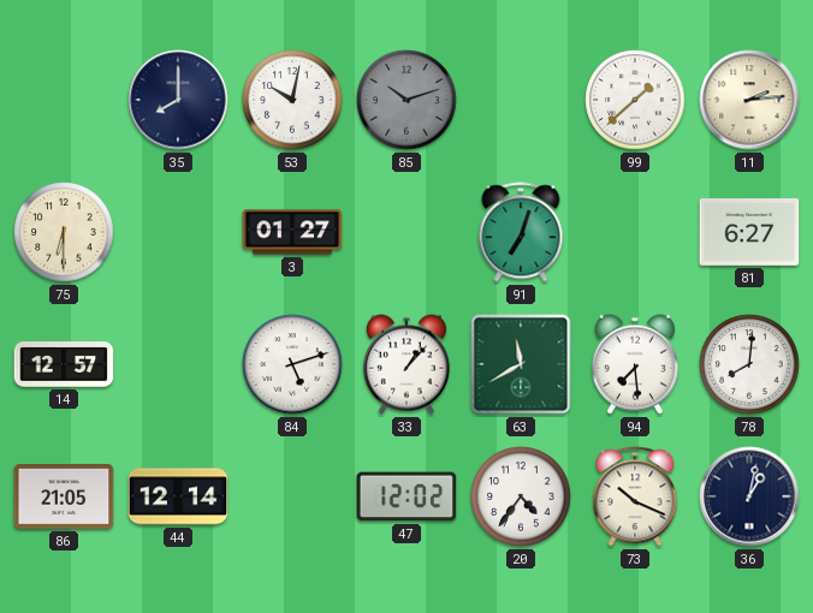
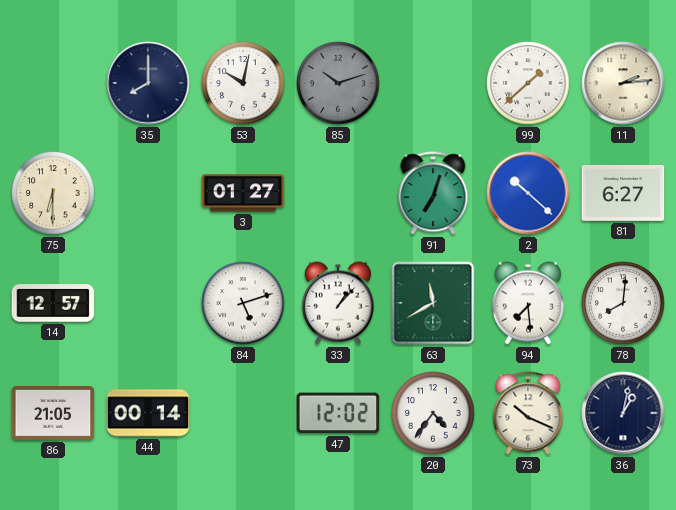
2: none -> 10:22
44: 12:14 -> 00:14
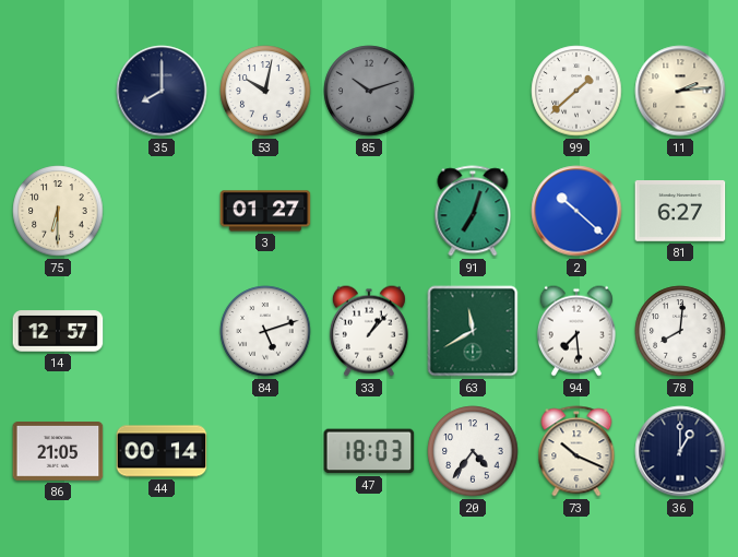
47: 12:02 -> 18:03
36: 1:02 -> 1:00
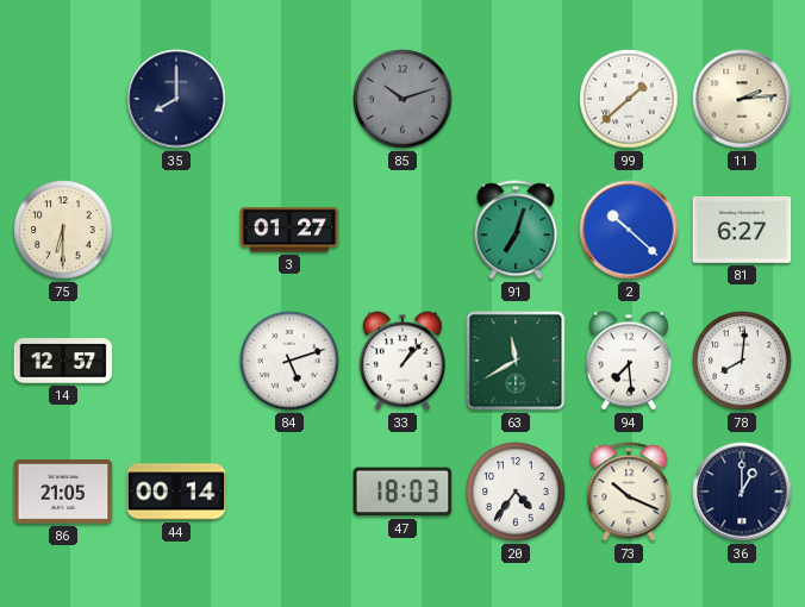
53: 10:02 -> none
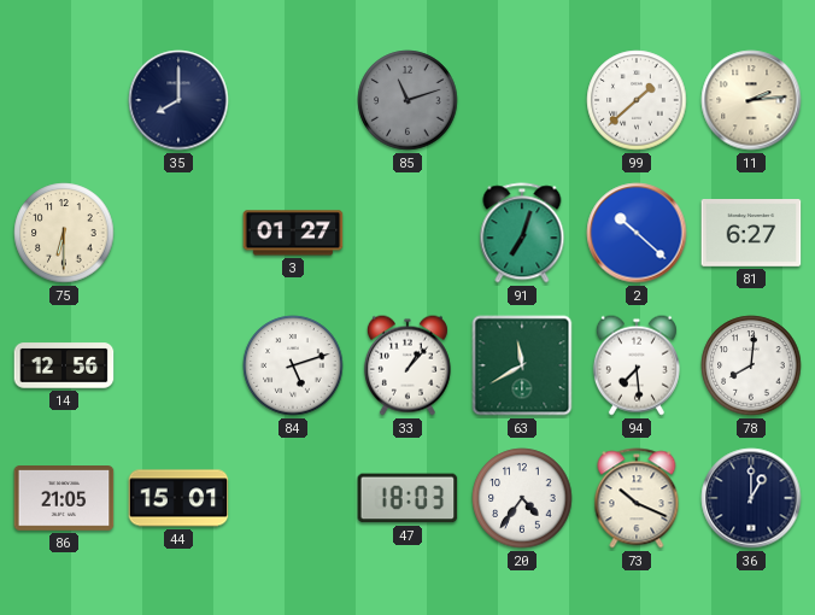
85: 10:12 -> 11:12
14: 12:57 -> 12:56
44: 00:14 -> 15:01
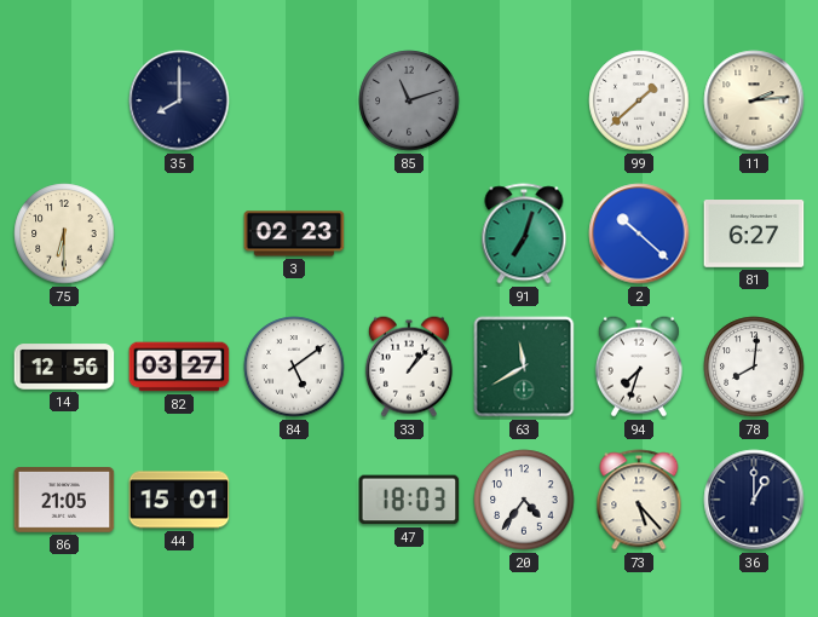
3: 01:27 -> 02:23
82: none -> 03:27
84: 5:12 -> 5:09
94: 7:29 -> 7:33
73: 10:19 -> 5:23
